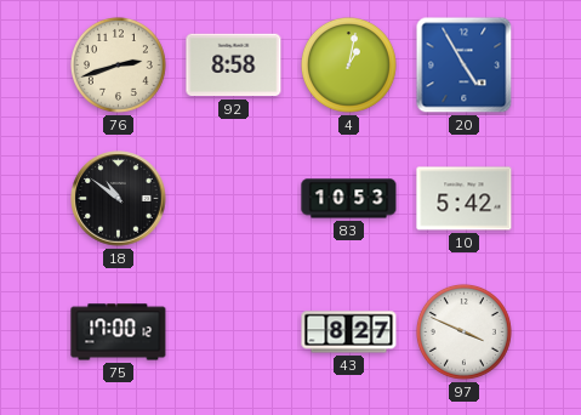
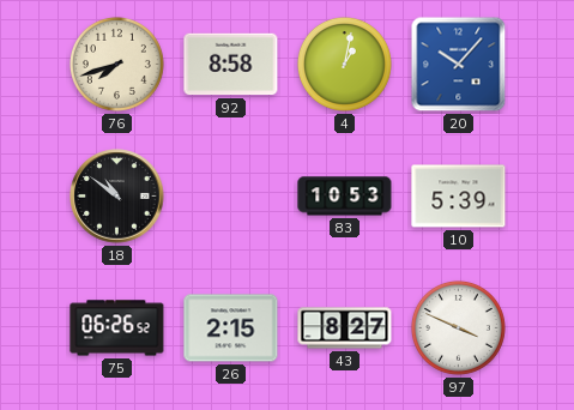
76: 2:42 -> 7:42
20: 4:55 -> 10:07
10: 5:42 -> 5:39
75: 17:00 -> 06:26
26: none -> 2:15
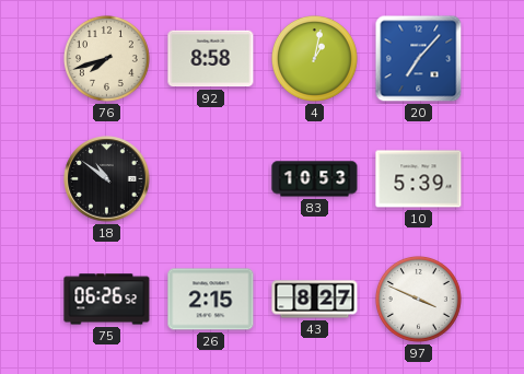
20: 10:07 -> 7:07
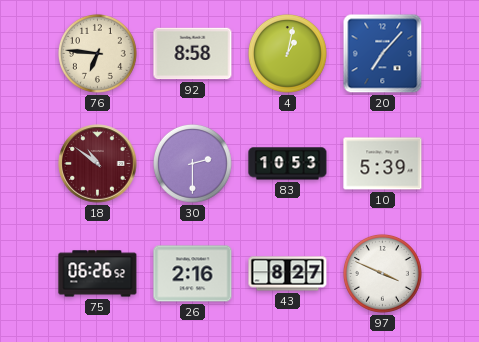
76: 7:42 -> 6:46
18 dial: black -> burgundy
30: none -> 2:30
26: 2:15 -> 2:16
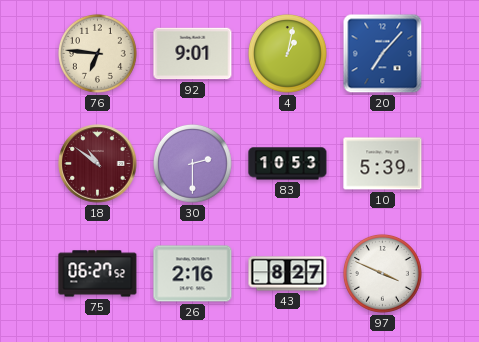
92: 8:58 -> 9:01
75: 06:26 -> 06:27
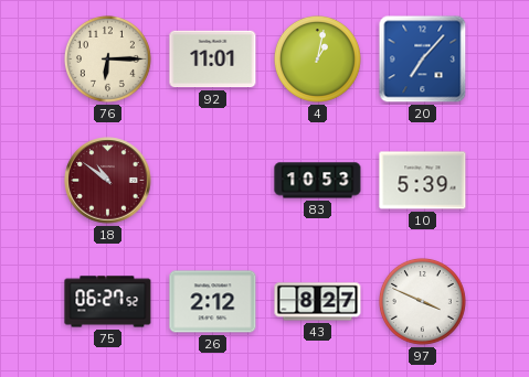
76: 6:46 -> 6:15
92: 9:01 -> 11:01
30: 2:30 -> none
26: 2:16 -> 2:12
